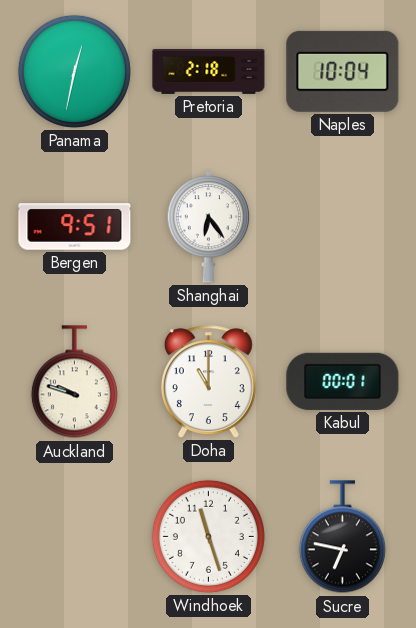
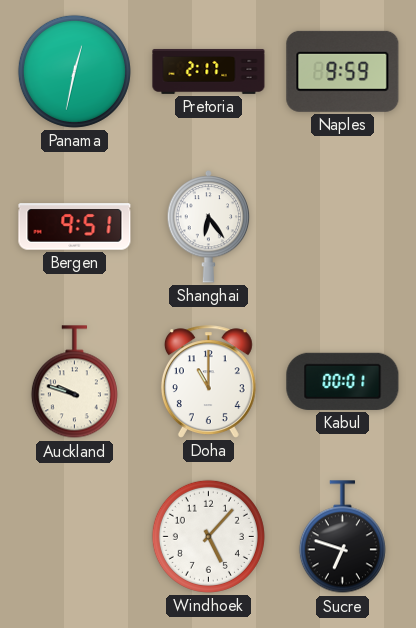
Pretoria: 2:18 -> 2:17
Naples: 10:04 -> 9:59
Windhoek: 11:27 -> 5:07
Sucre: 6:47 -> 6:48
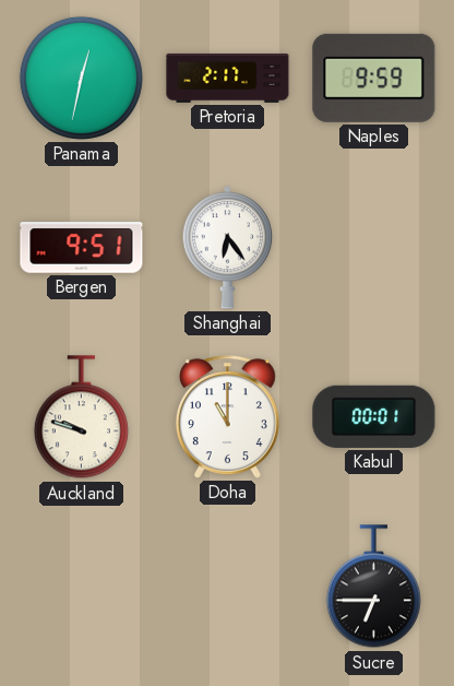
Windhoek: 5:07 -> none
Sucre: 6:48 -> 6:45
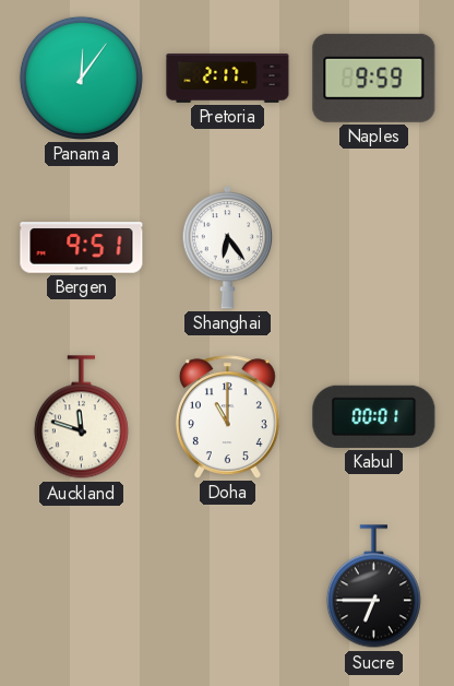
Panama: 12:32 -> 12:06
Auckland: 9:48 -> 11:48
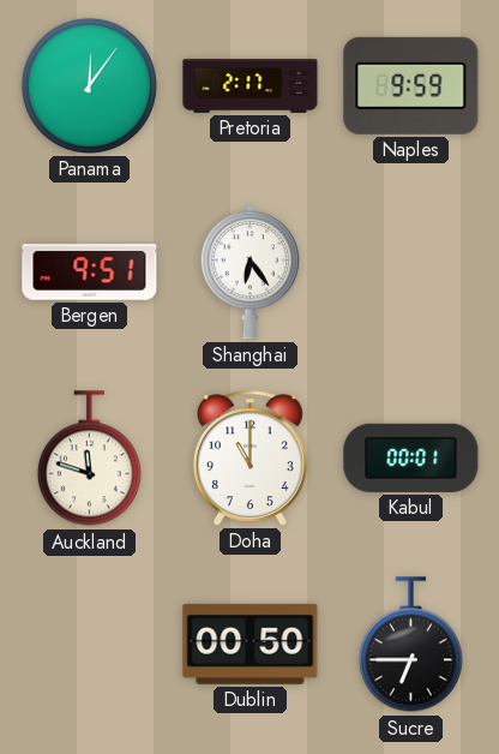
Dublin: none -> 00:50
